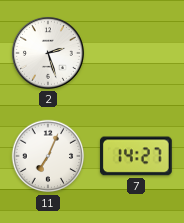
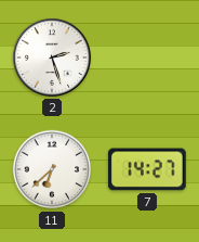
11: 7:04 -> 6:38
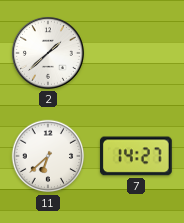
2: 2:27 -> 1:38
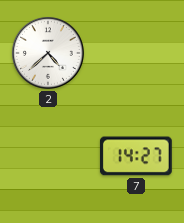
2: 1:38 -> 4:38
11: 6:38 -> none
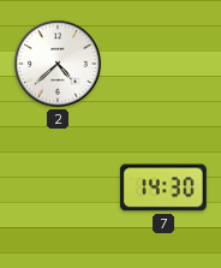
7: 14:27 -> 14:30
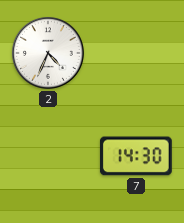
2: 4:38 -> 4:34
